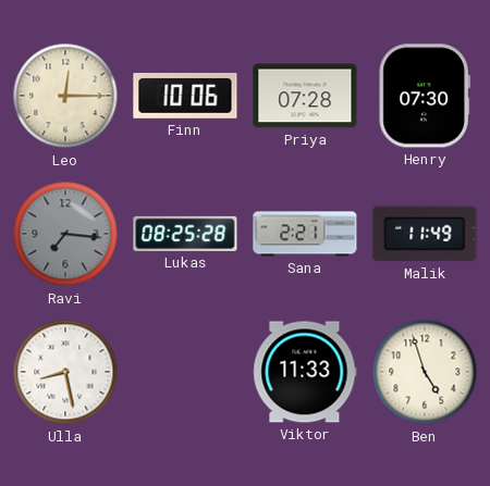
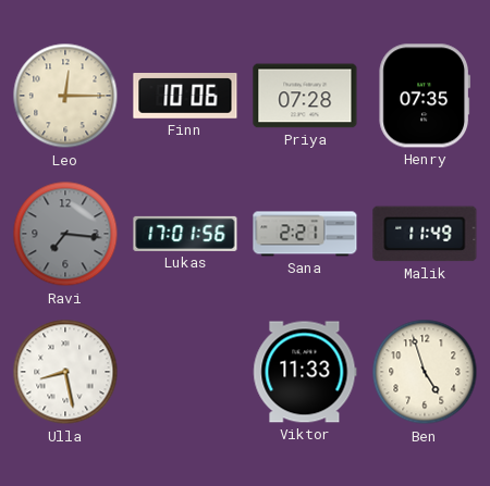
Henry: 07:30 -> 07:35
Lukas: 08:25 -> 17:01
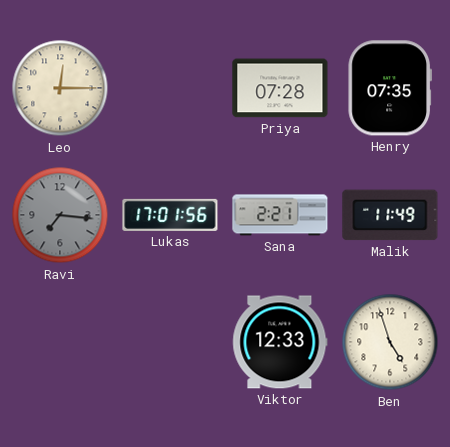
Finn: 10:06 -> none
Ulla: 8:28 -> none
Viktor: 11:33 -> 12:33
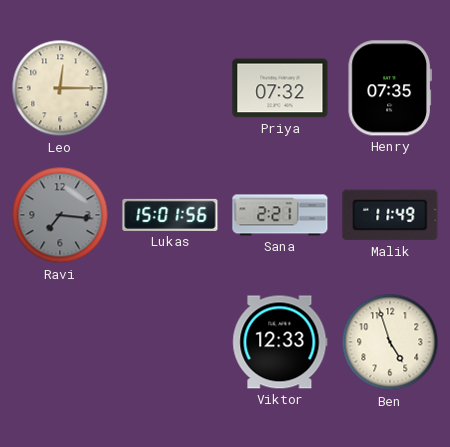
Priya: 07:28 -> 07:32
Lukas: 17:01 -> 15:01
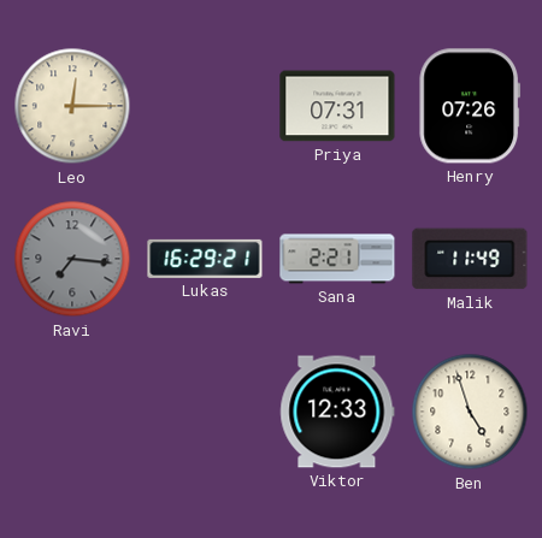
Priya: 07:32 -> 07:31
Henry: 07:35 -> 07:26
Lukas: 15:01 -> 16:29
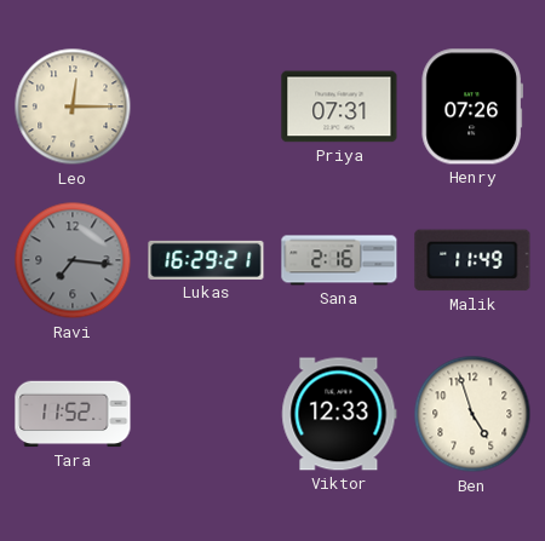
Sana: 2:21 -> 2:16
Tara: none -> 11:52
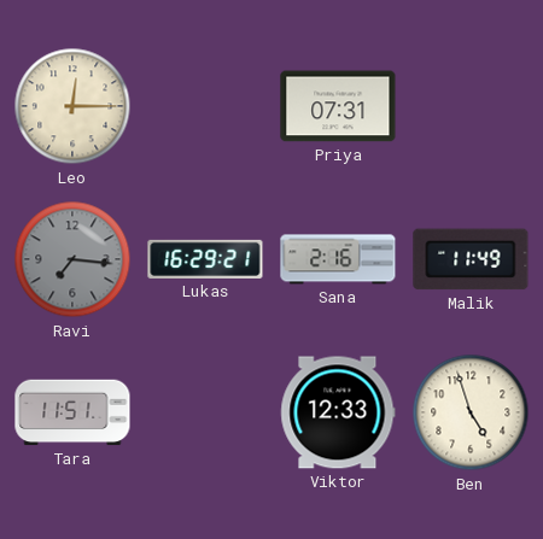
Henry: 07:26 -> none
Tara: 11:52 -> 11:51
